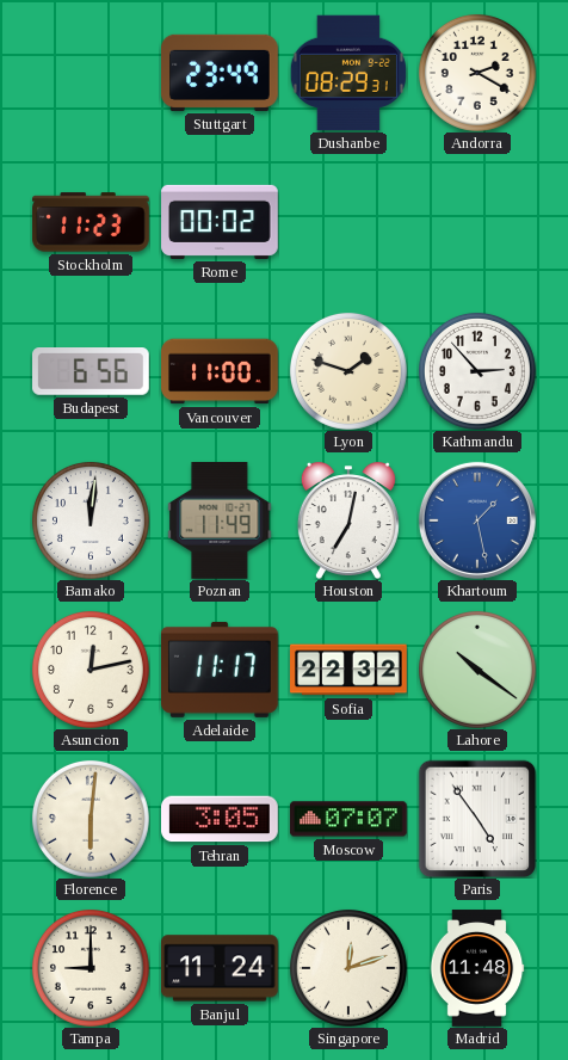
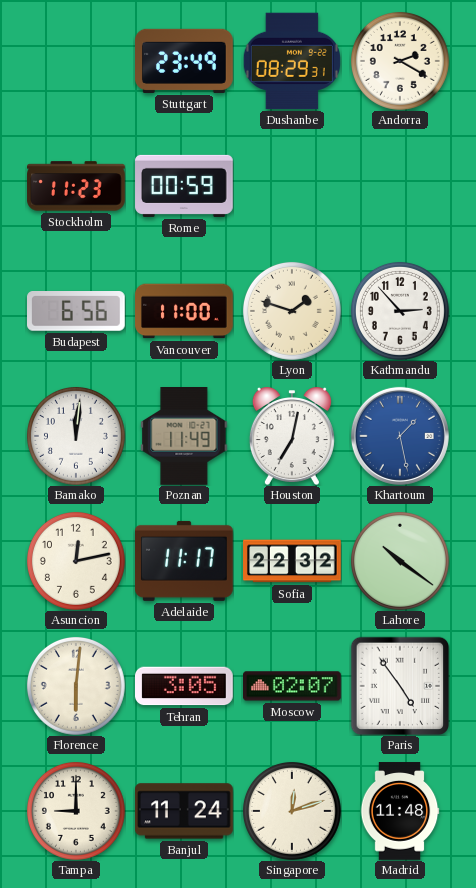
Rome: 00:02 -> 00:59
Moscow: 07:07 -> 02:07
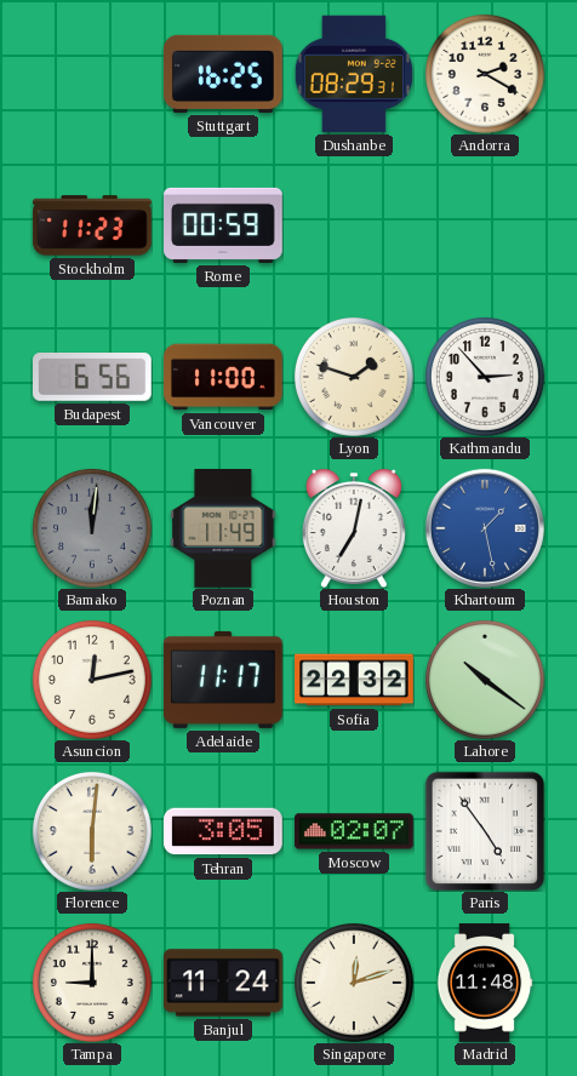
Stuttgart: 23:49 -> 16:25
Bamako dial: white -> grey
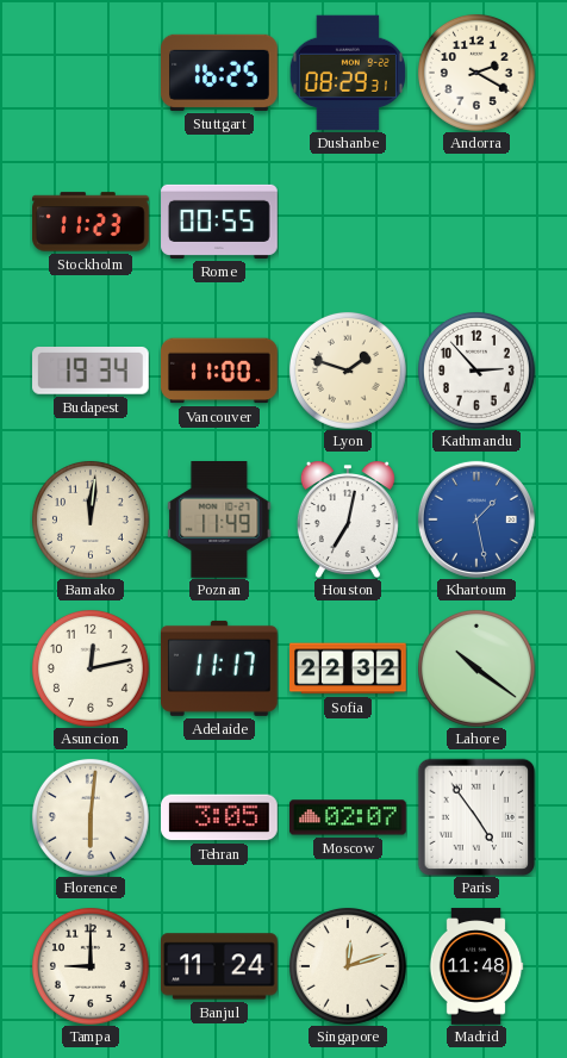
Rome: 00:59 -> 00:55
Budapest: 6:56 -> 19:34
Bamako dial: grey -> cream
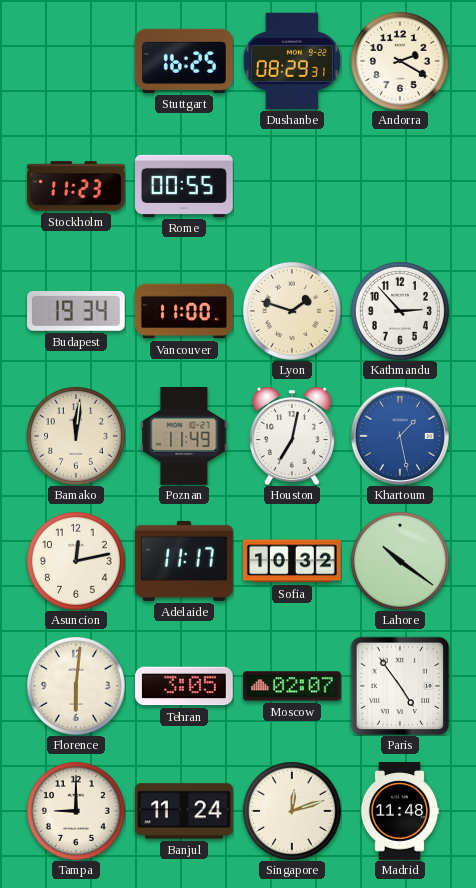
Sofia: 22:32 -> 10:32
